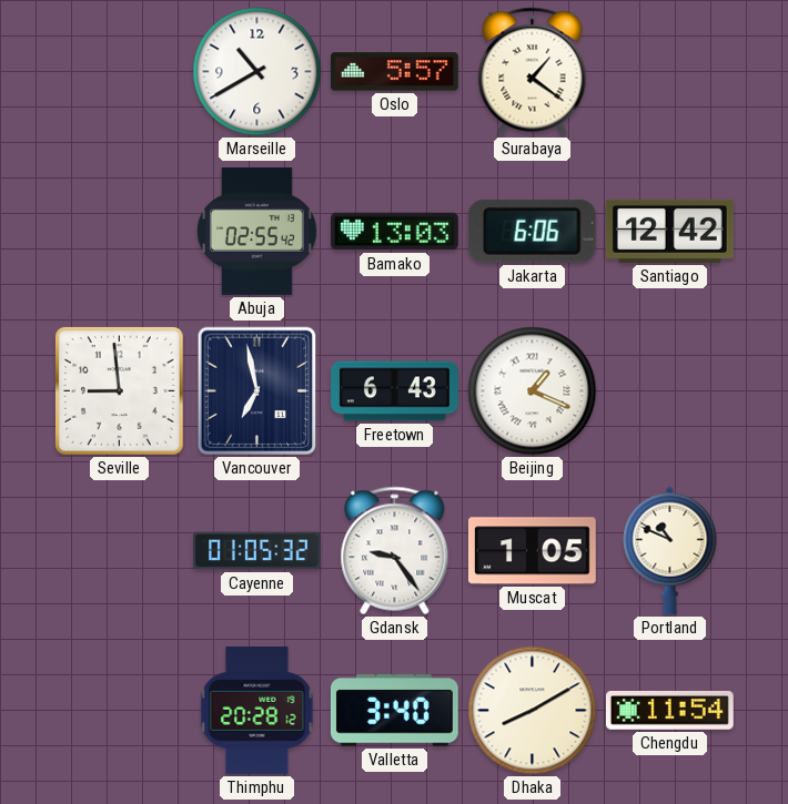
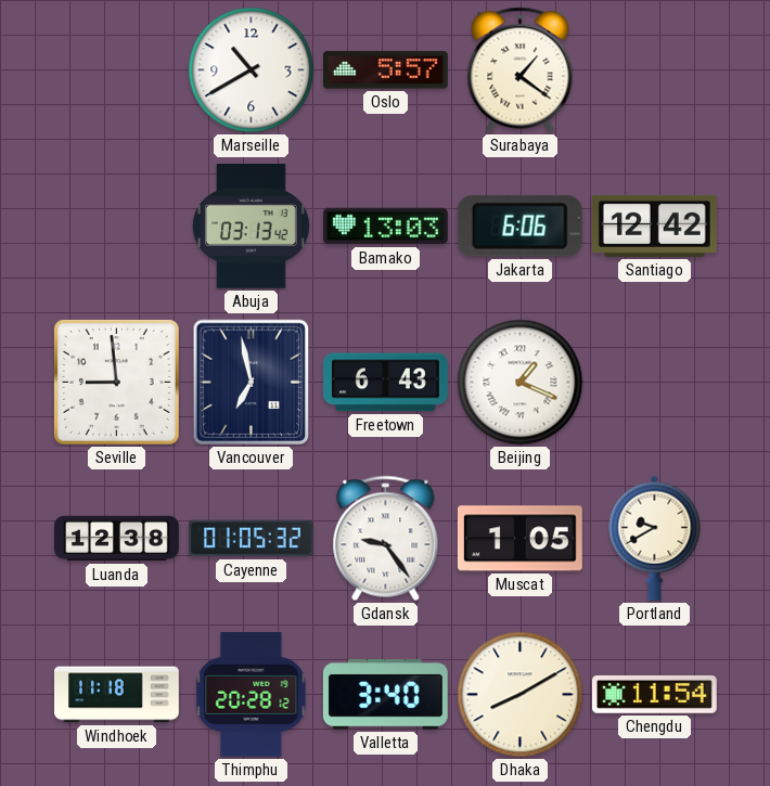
Abuja: 02:55 -> 03:13
Luanda: none -> 12:38
Portland: 10:49 -> 9:40
Windhoek: none -> 11:18
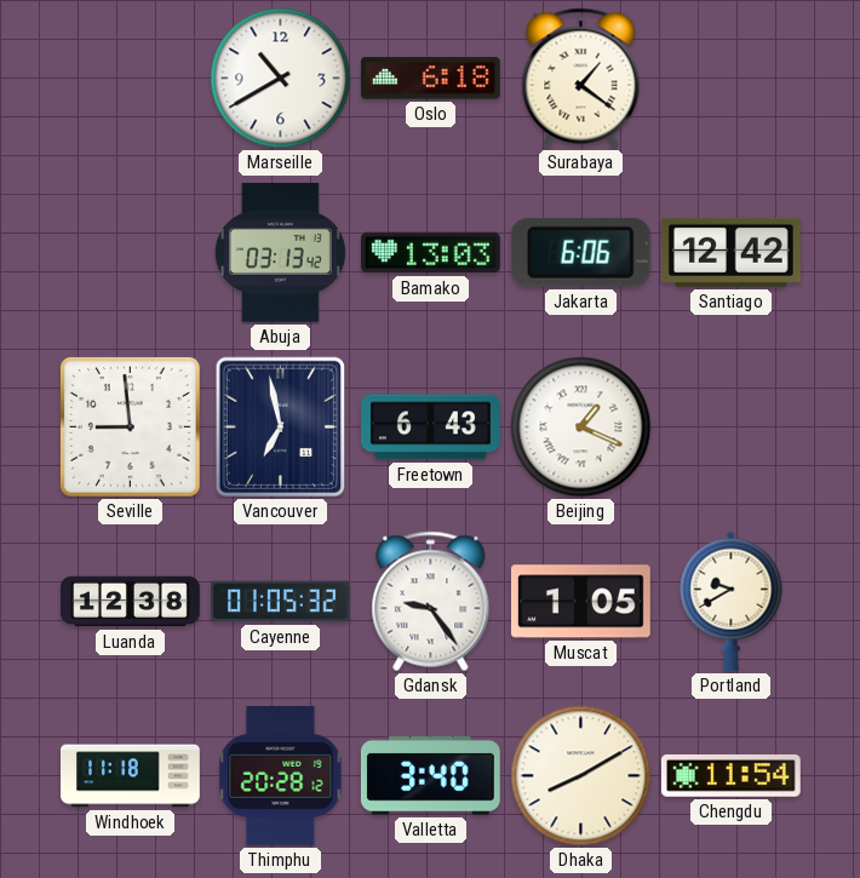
Oslo: 5:57 -> 6:18
